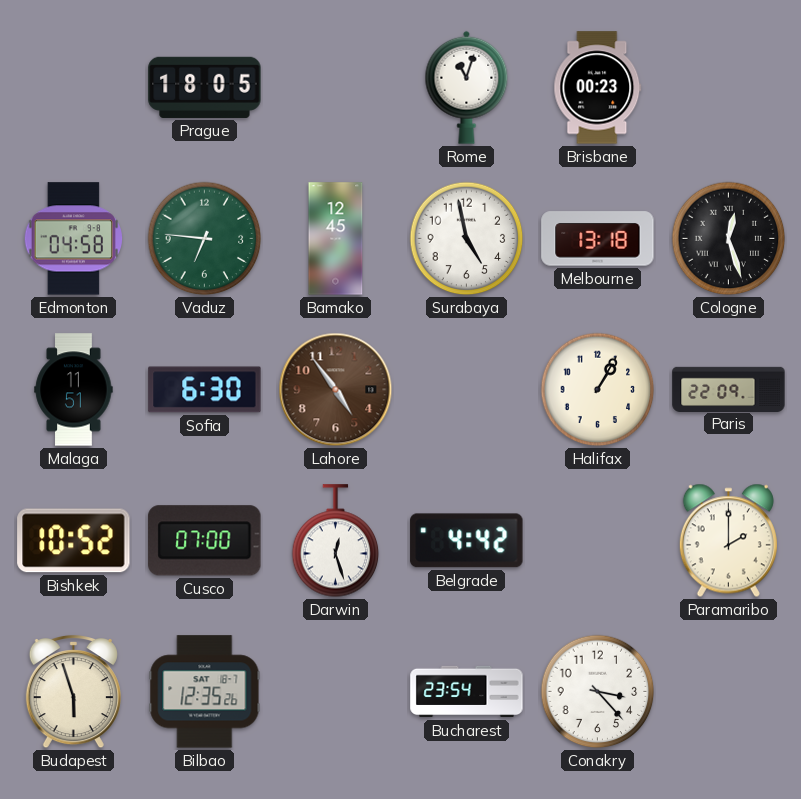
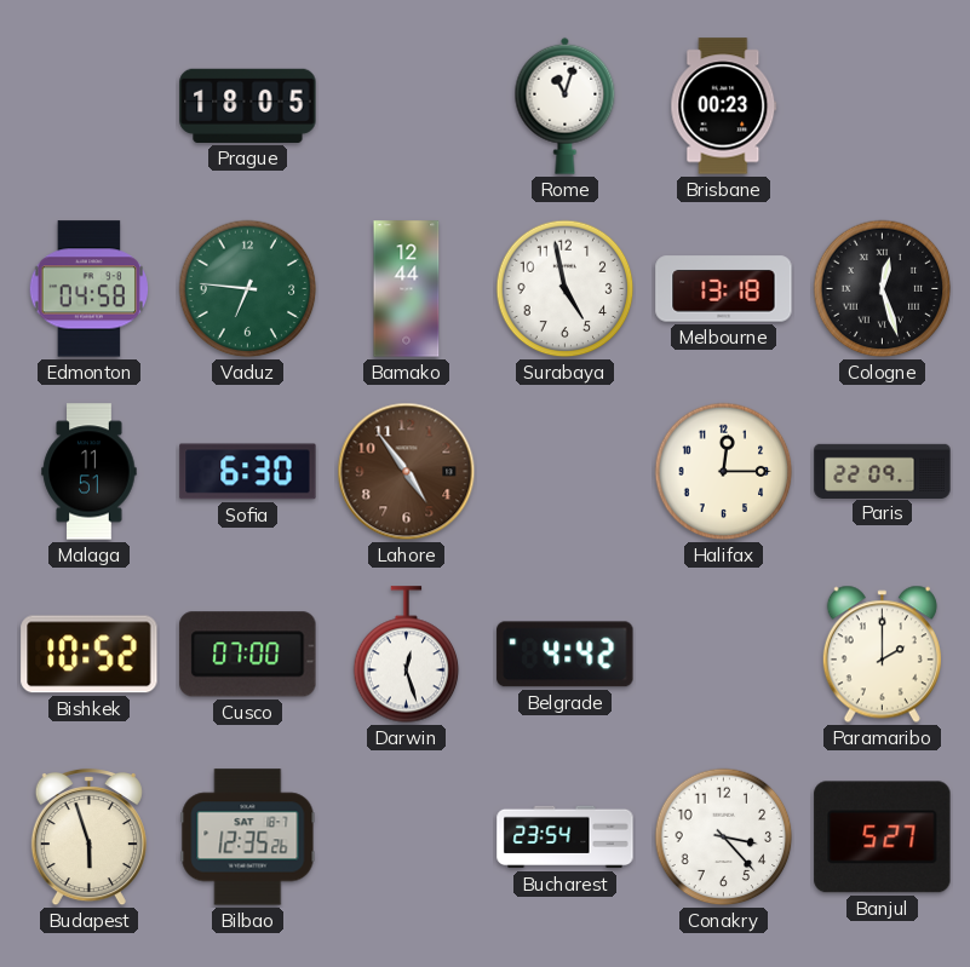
Bamako: 12:45 -> 12:44
Halifax: 1:05 -> 12:15
Banjul: none -> 5:27
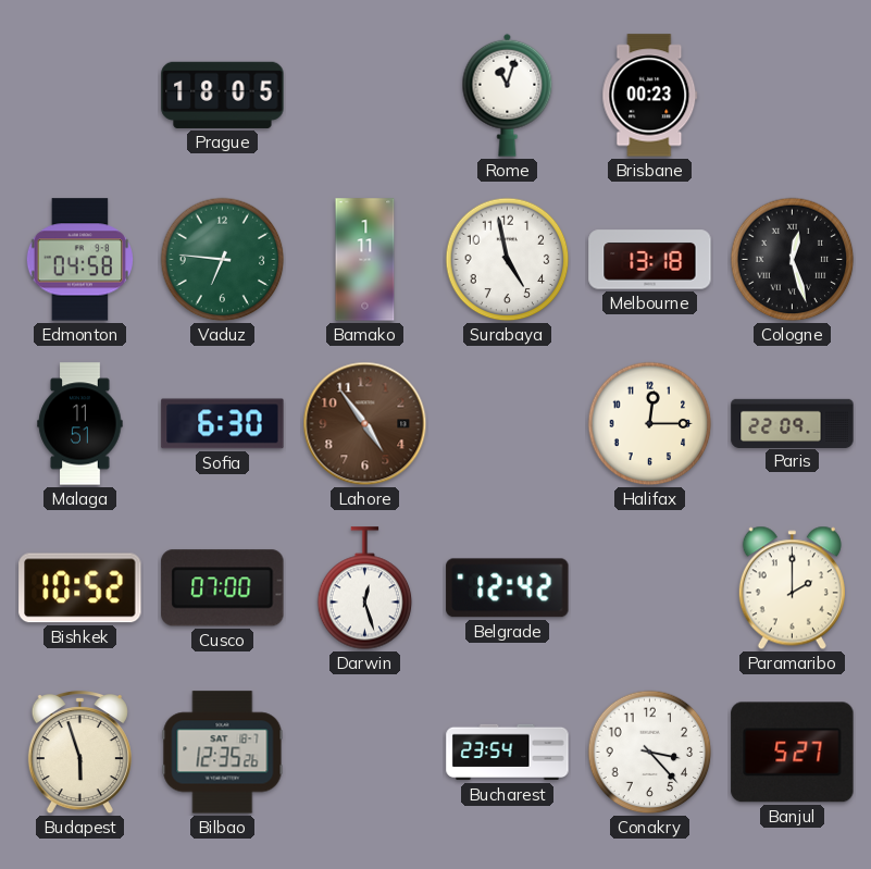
Bamako: 12:44 -> 1:11
Belgrade: 4:42 -> 12:42
